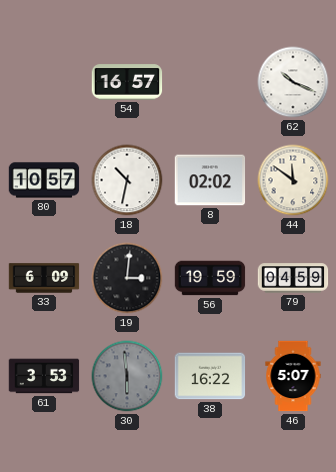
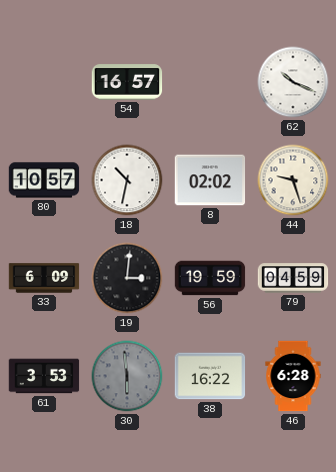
44: 11:51 -> 9:27
46: 5:07 -> 6:28
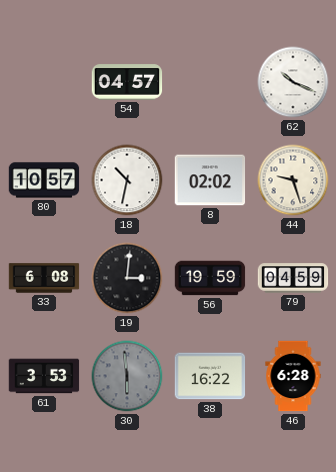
54: 16:57 -> 04:57
33: 6:09 -> 6:08
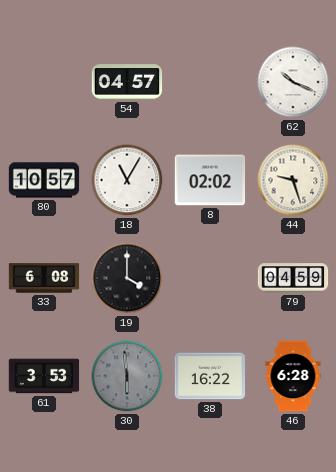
18: 10:32 -> 11:05
19: 3:01 -> 4:00
56: 19:59 -> none
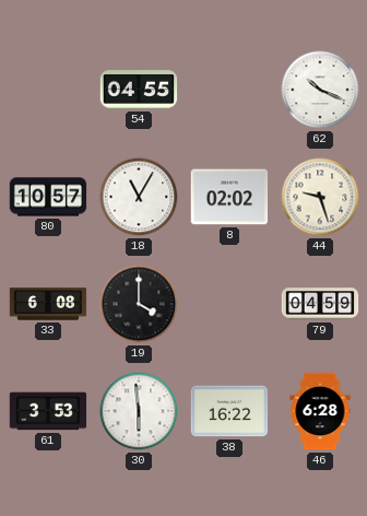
54: 04:57 -> 04:55
30 dial: grey -> white
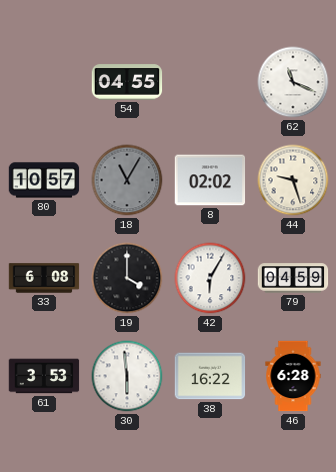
62: 10:19 -> 11:19
18 dial: white -> grey
42: none -> 6:05
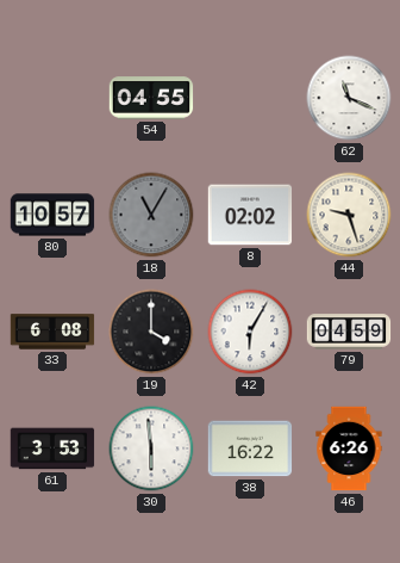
46: 6:28 -> 6:26
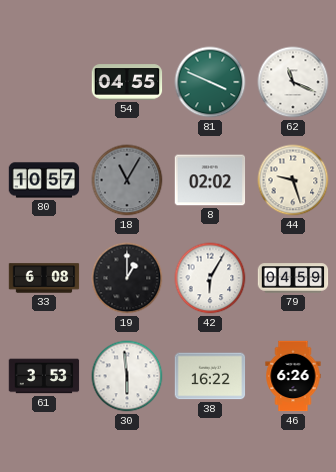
81: none -> 3:49
19: 4:00 -> 1:00
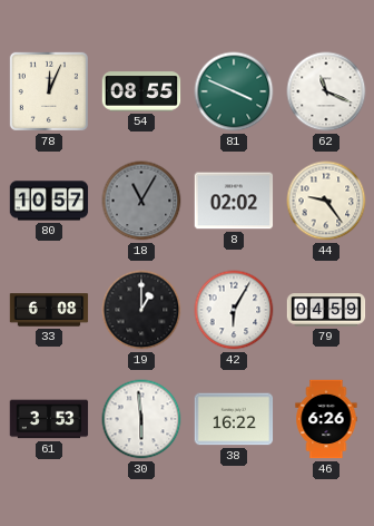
78: none -> 12:04
54: 04:55 -> 08:55
44: 9:27 -> 9:24
